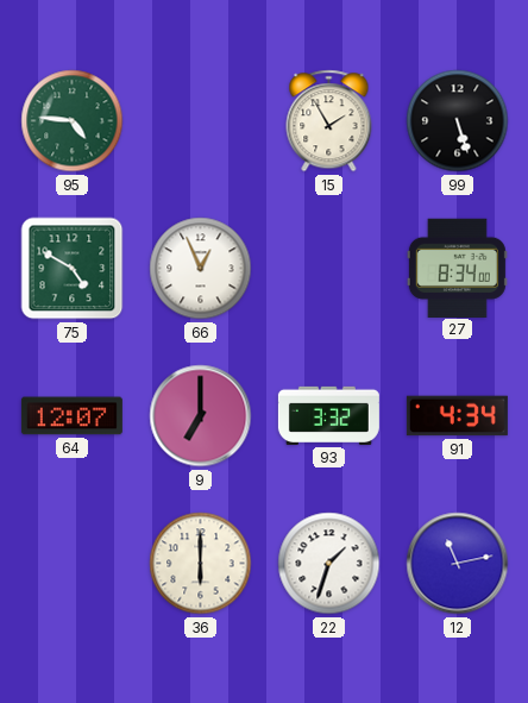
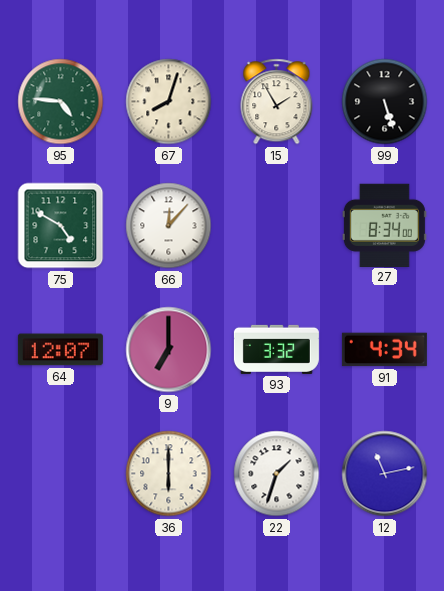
67: none -> 8:03
66: 12:56 -> 12:07
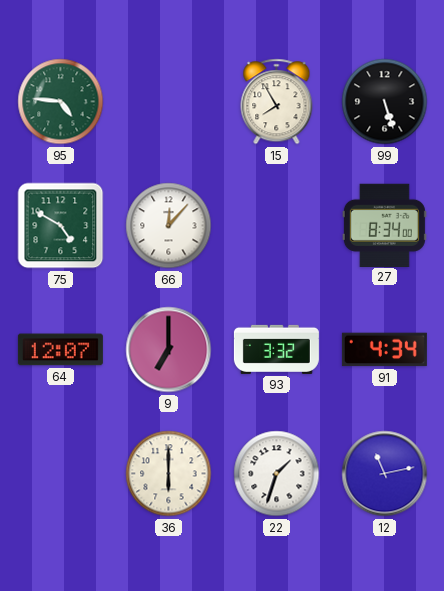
67: 8:03 -> none
15: 1:55 -> 7:55
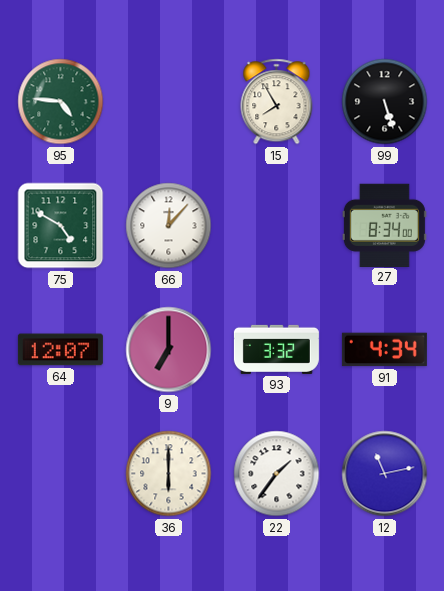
22: 1:33 -> 1:36
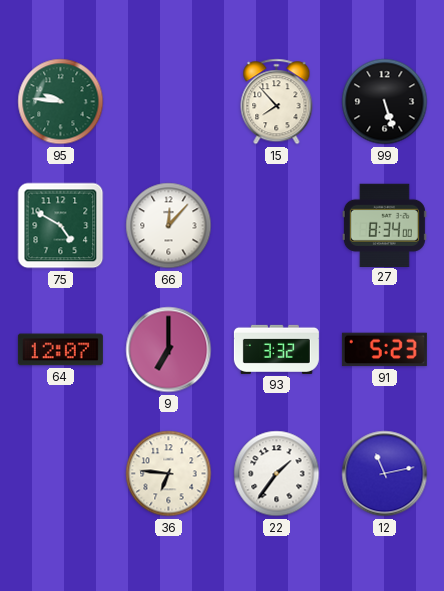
95: 4:46 -> 9:46
15: 7:55 -> 7:53
91: 4:34 -> 5:23
36: 6:00 -> 6:46
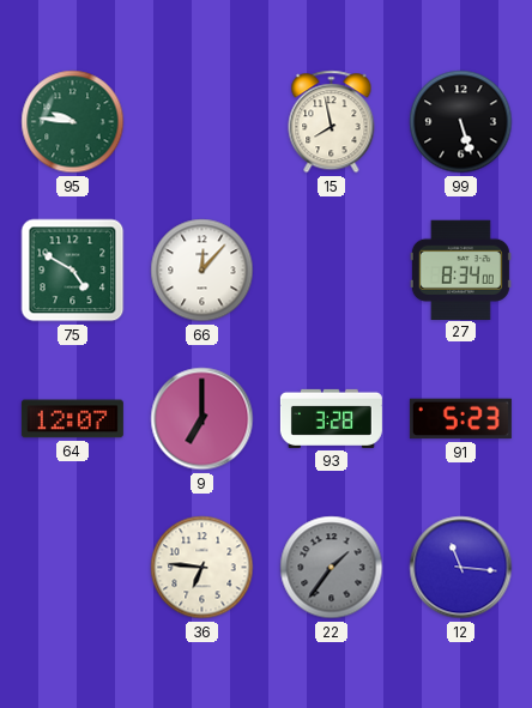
15: 7:53 -> 7:58
93: 3:32 -> 3:28
22 dial: white -> grey
12: 11:13 -> 11:16
